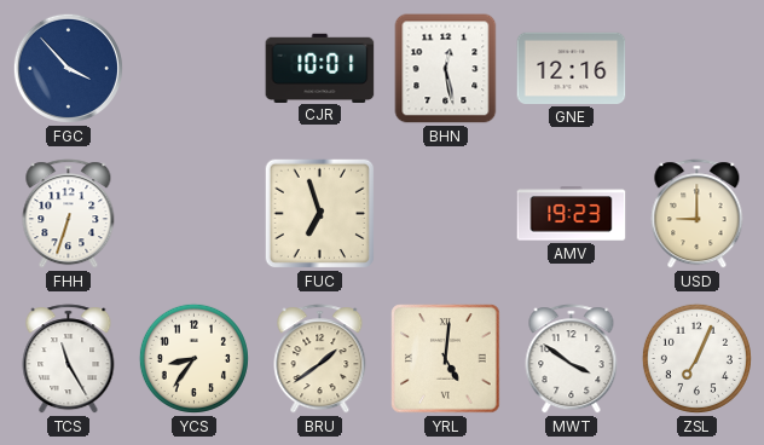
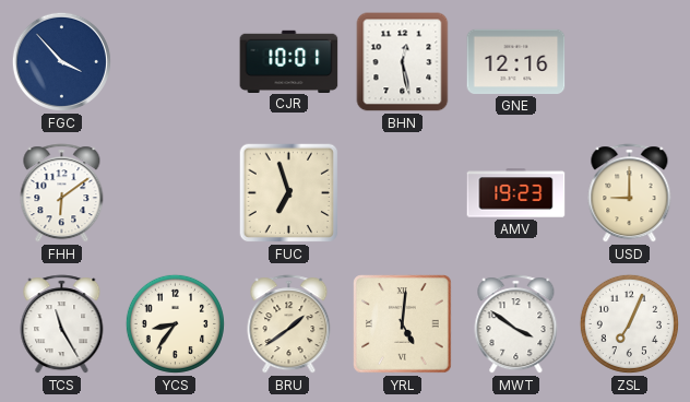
FHH: 6:33 -> 6:09
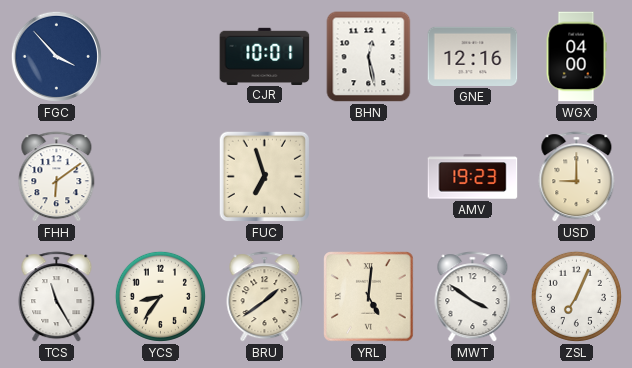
WGX: none -> 04:00
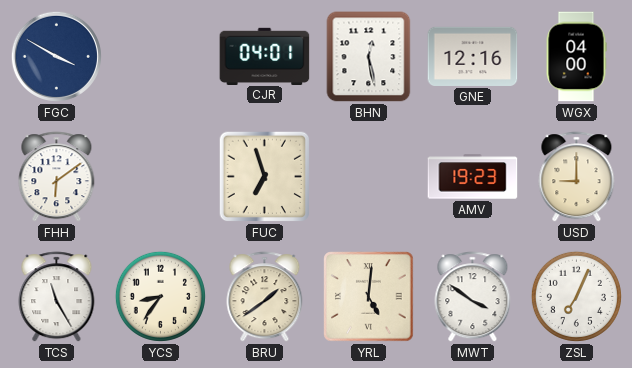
FGC: 3:53 -> 3:50
CJR: 10:01 -> 04:01
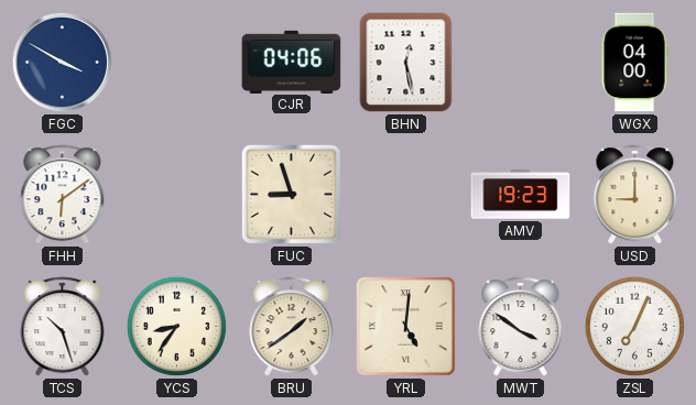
CJR: 04:01 -> 04:06
GNE: 12:16 -> none
FUC: 6:57 -> 8:57
TCS: 11:25 -> 10:27
